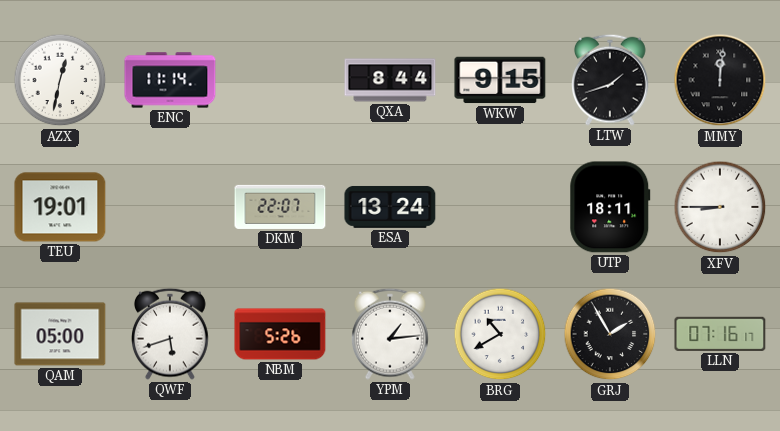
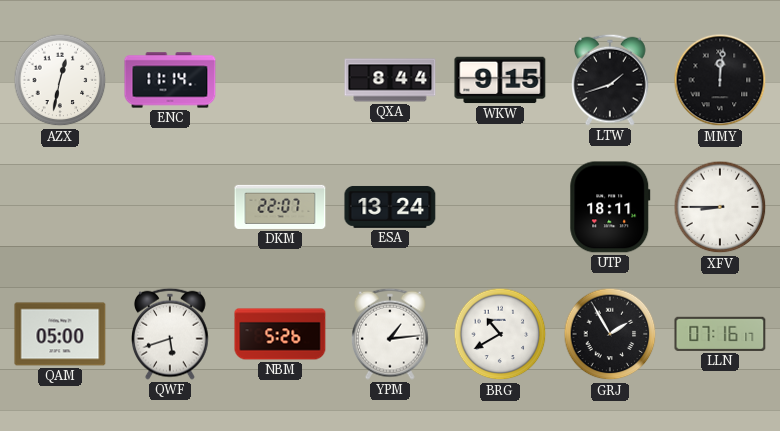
TEU: 19:01 -> none
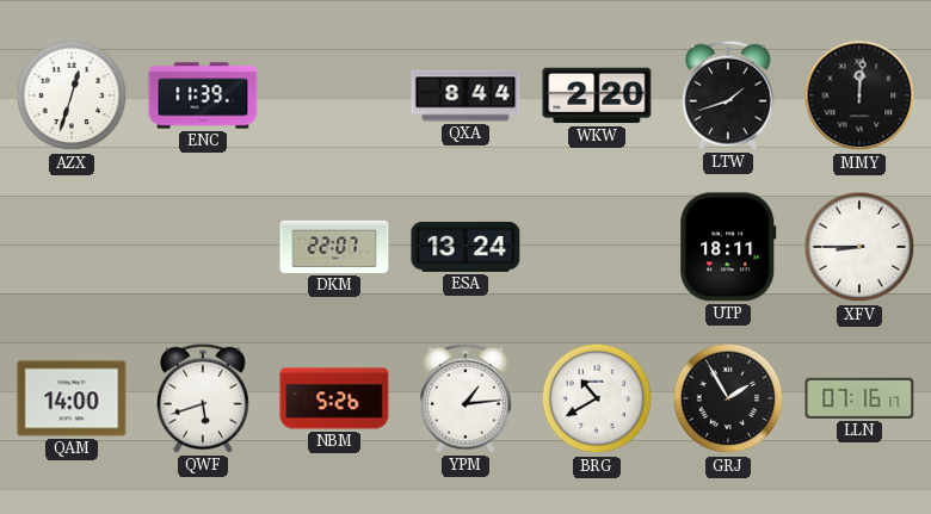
AZX: 12:32 -> 12:33
ENC: 11:14 -> 11:39
WKW: 9:15 -> 2:20
QAM: 05:00 -> 14:00
